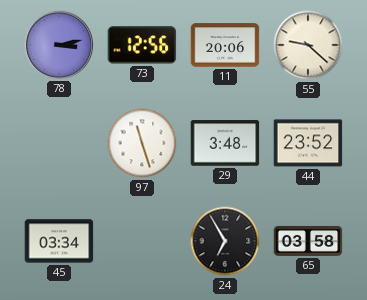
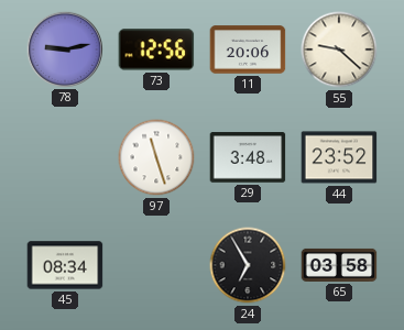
78: 3:13 -> 9:13
45: 03:34 -> 08:34
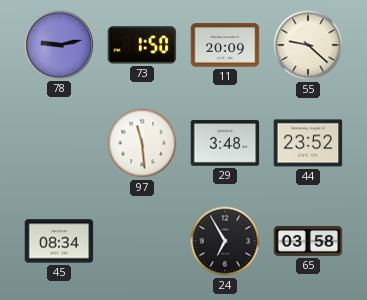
73: 12:56 -> 1:50
11: 20:06 -> 20:09
97: 11:27 -> 11:29
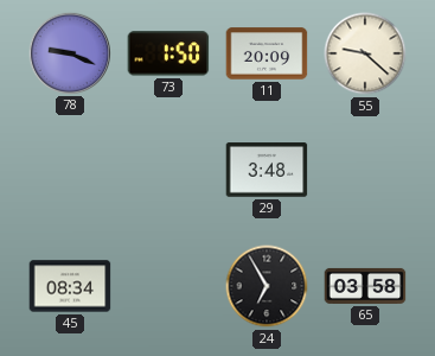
78: 9:13 -> 9:19
97: 11:29 -> none
44: 23:52 -> none
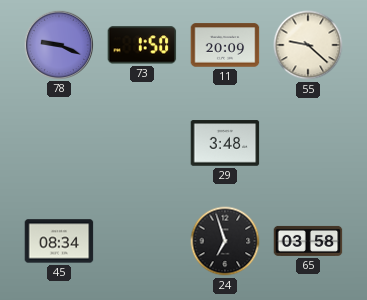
24: 6:55 -> 6:57
